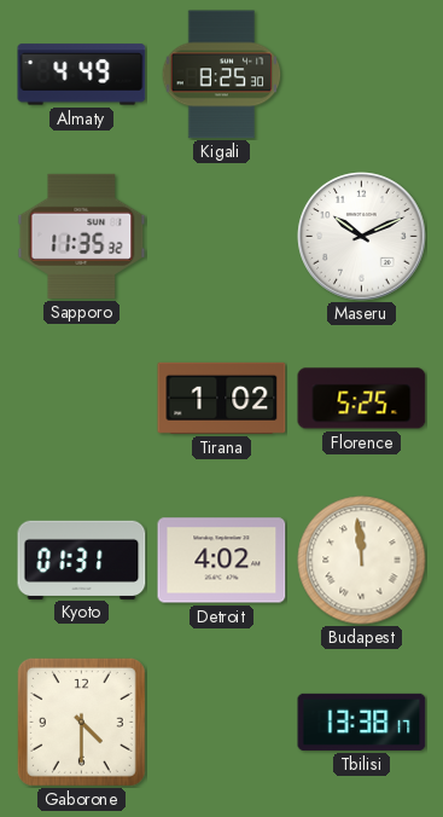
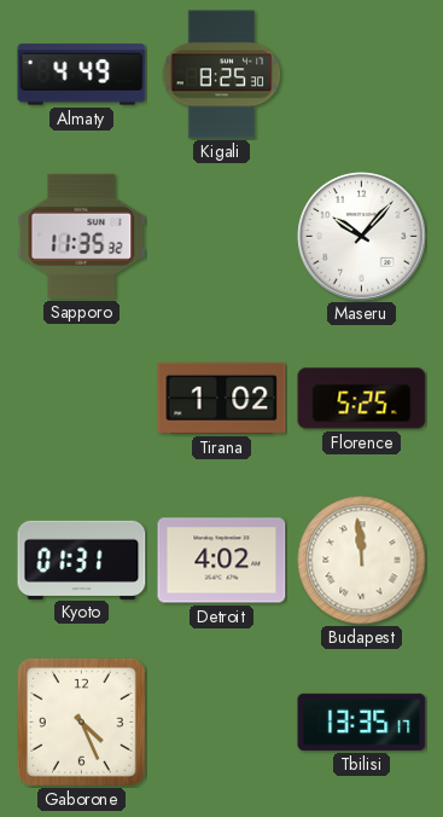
Maseru: 10:11 -> 10:07
Gaborone: 4:30 -> 4:26
Tbilisi: 13:38 -> 13:35
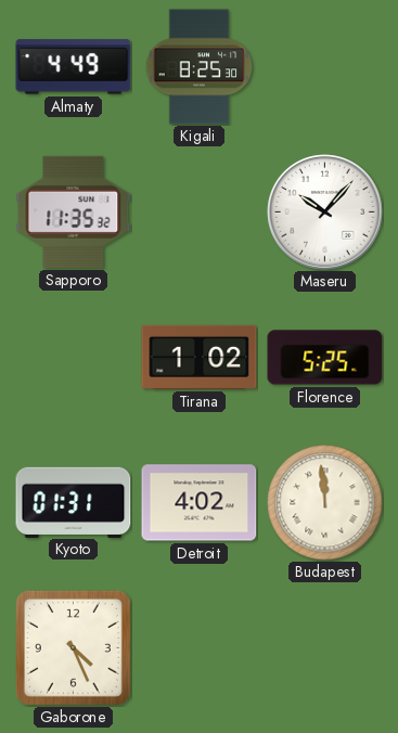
Tbilisi: 13:35 -> none
